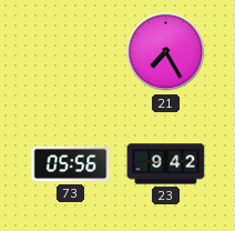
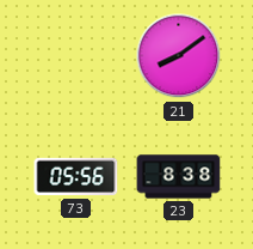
21: 7:25 -> 8:09
23: 9:42 -> 8:38
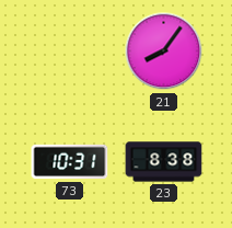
21: 8:09 -> 8:06
73: 05:56 -> 10:31
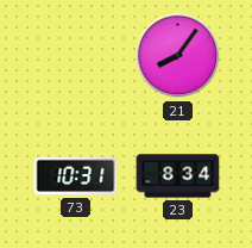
23: 8:38 -> 8:34
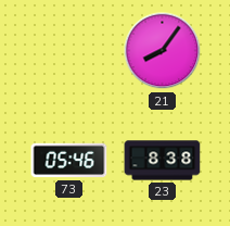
73: 10:31 -> 05:46
23: 8:34 -> 8:38
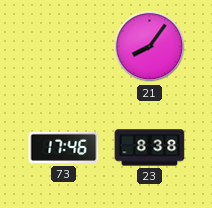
73: 05:46 -> 17:46
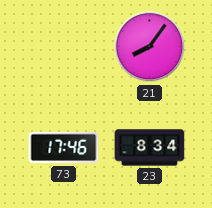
23: 8:38 -> 8:34
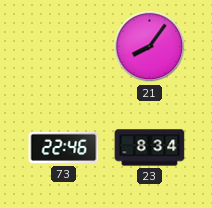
73: 17:46 -> 22:46
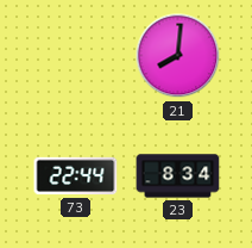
21: 8:06 -> 8:01
73: 22:46 -> 22:44
